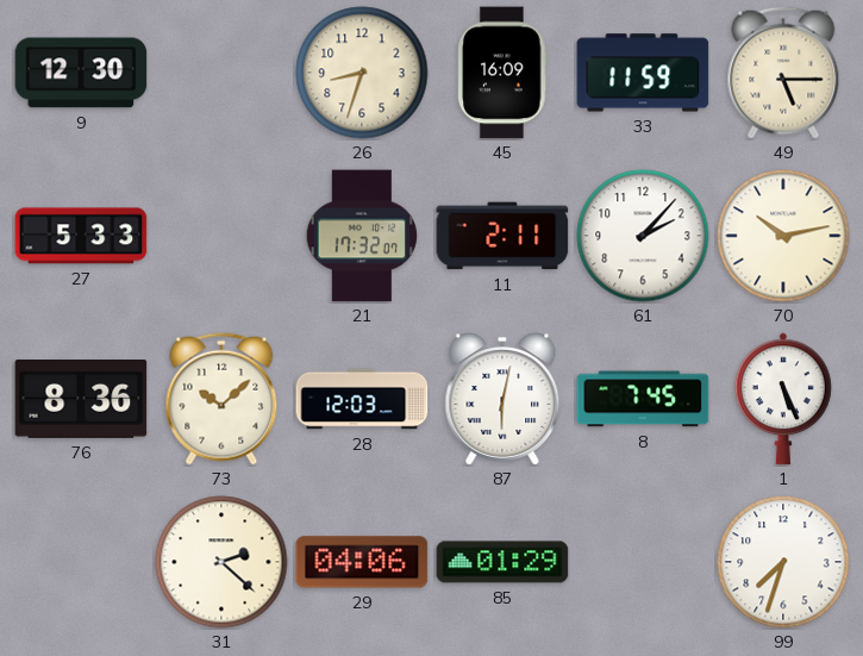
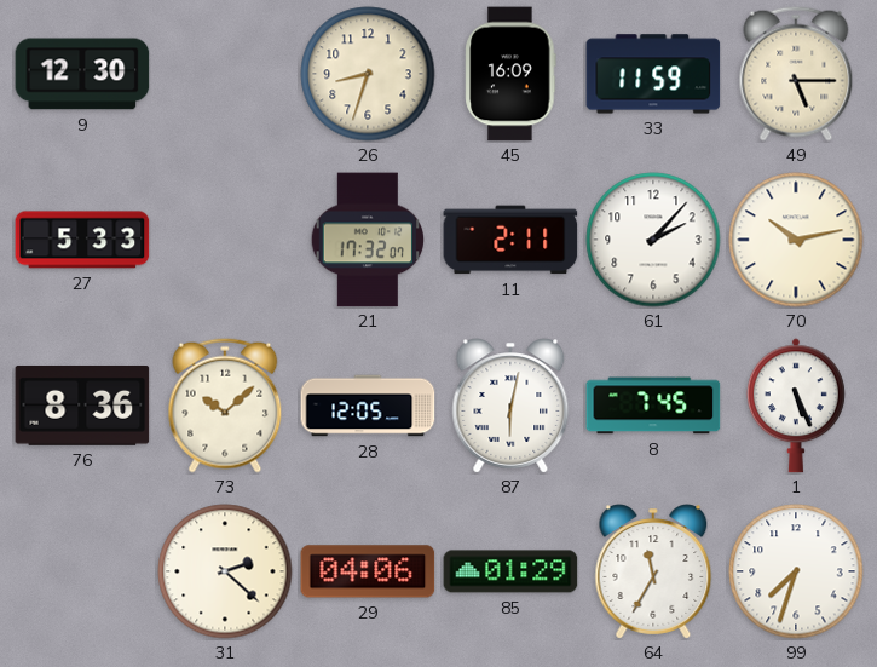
28: 12:03 -> 12:05
64: none -> 11:35
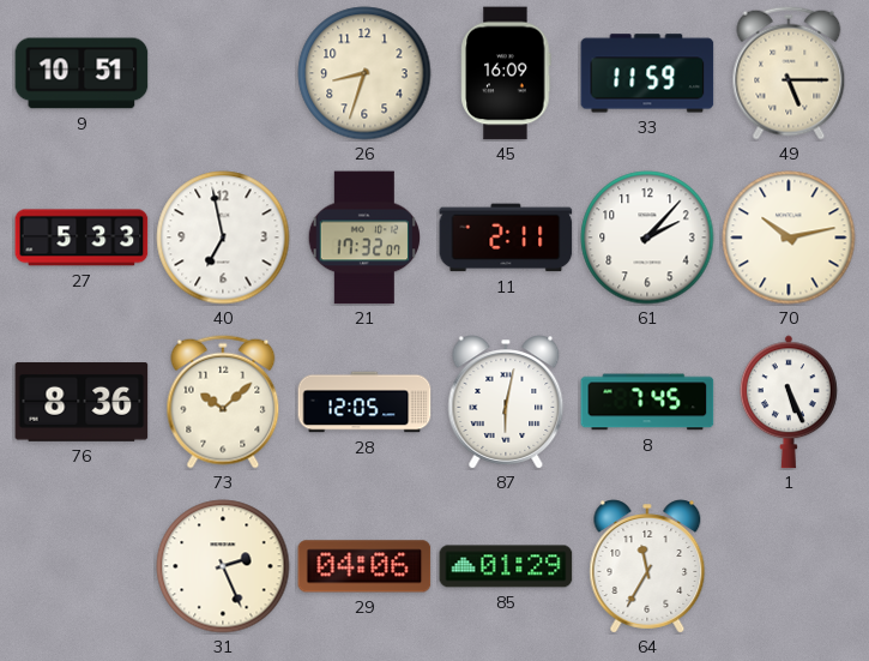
9: 12:30 -> 10:51
40: none -> 6:58
31: 2:22 -> 2:26
99: 7:33 -> none
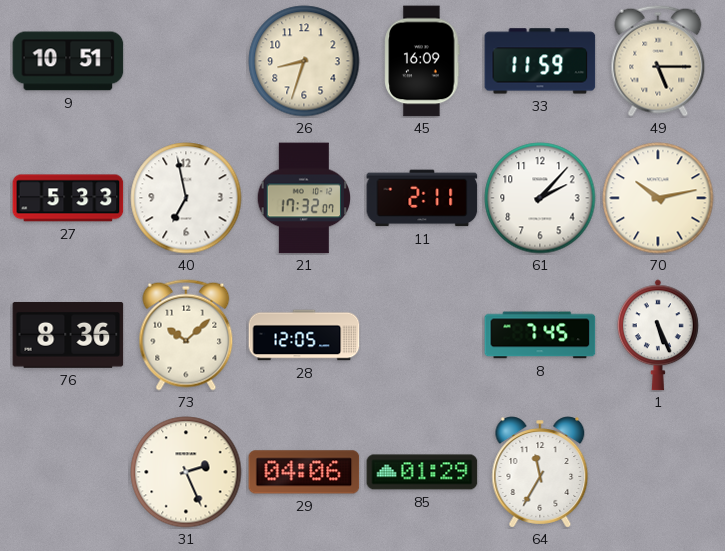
87: 6:02 -> none
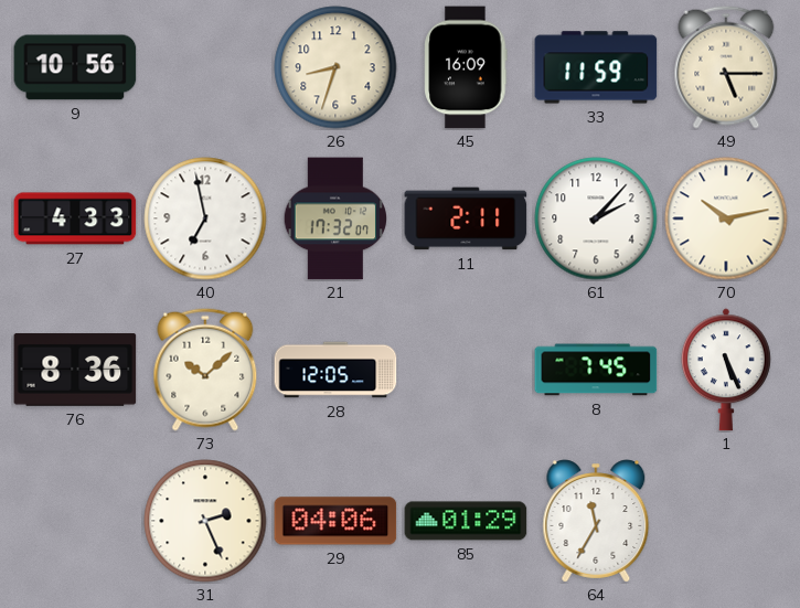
9: 10:51 -> 10:56
27: 5:33 -> 4:33
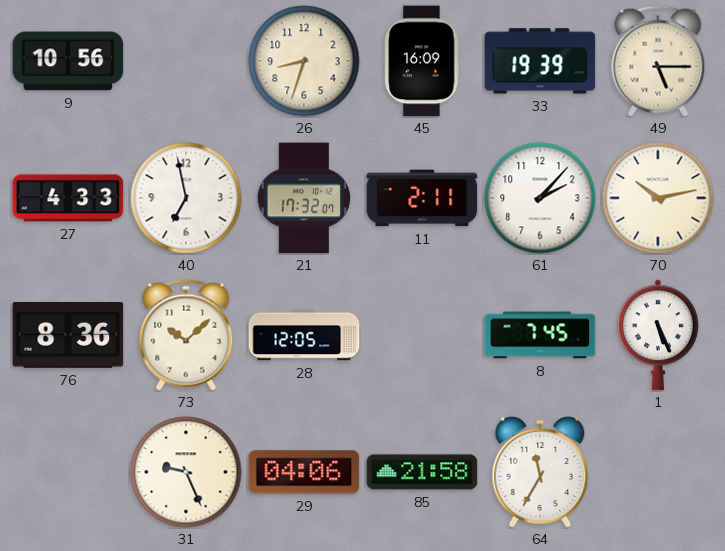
33: 11:59 -> 19:39
31: 2:26 -> 9:26
85: 01:29 -> 21:58
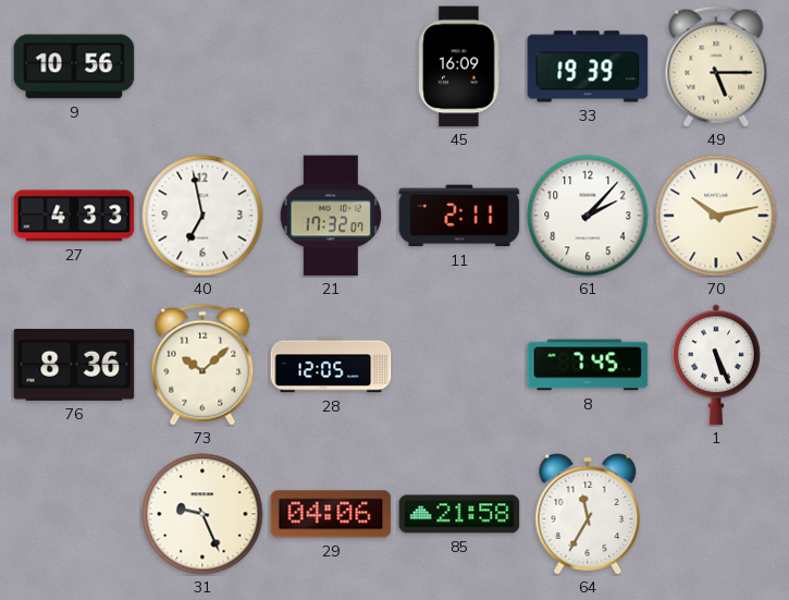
26: 8:33 -> none
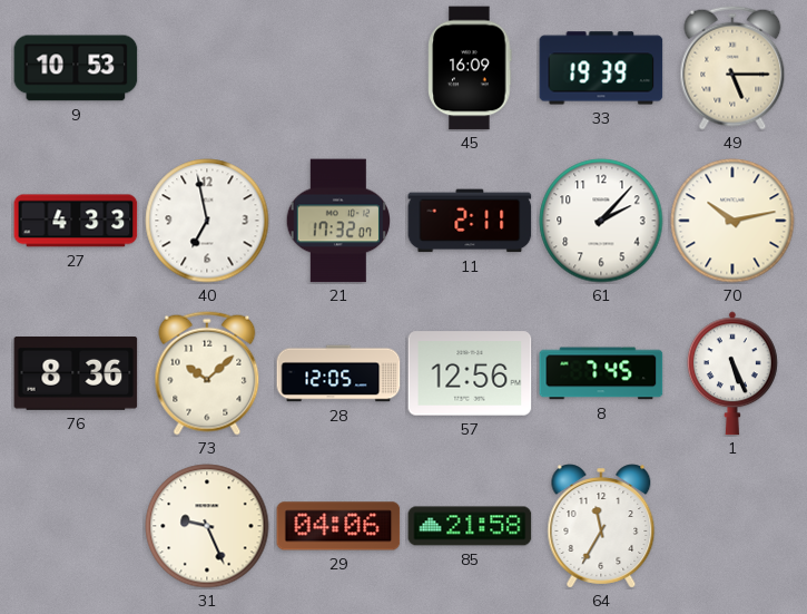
9: 10:56 -> 10:53
57: none -> 12:56
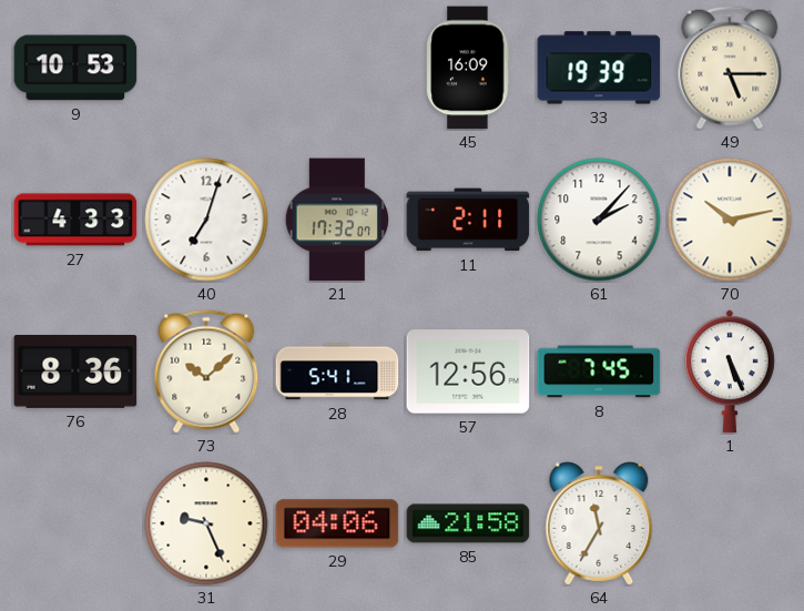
40: 6:58 -> 7:03
28: 12:05 -> 5:41
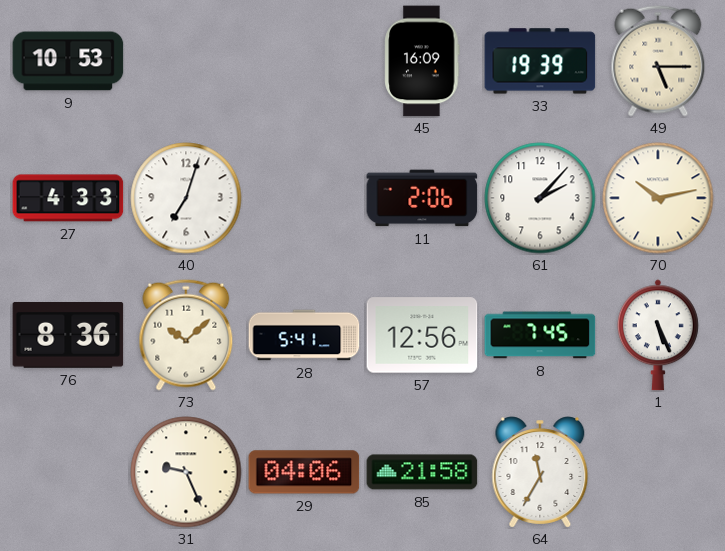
21: 17:32 -> none
11: 2:11 -> 2:06
